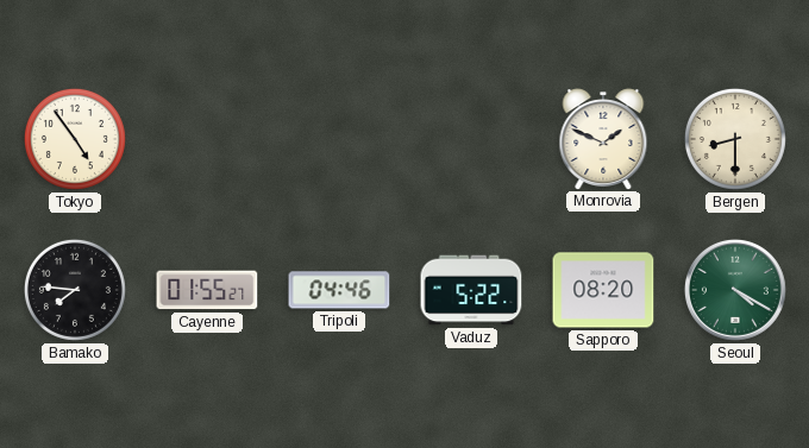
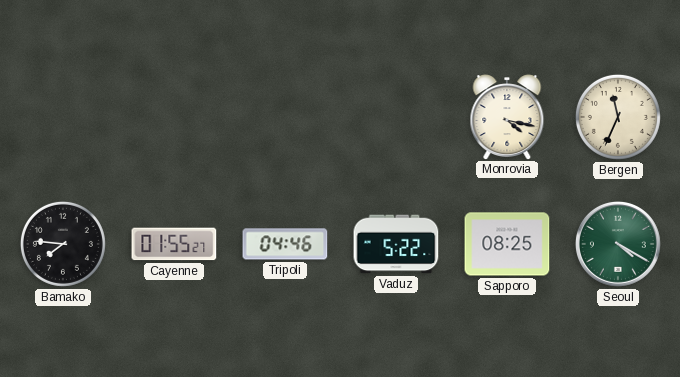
Tokyo: 4:54 -> none
Monrovia: 1:49 -> 4:17
Bergen: 8:30 -> 11:34
Sapporo: 08:20 -> 08:25
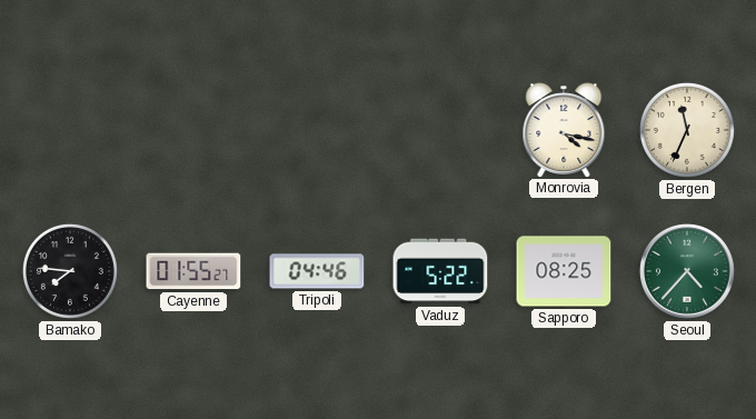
Seoul: 4:20 -> 4:37
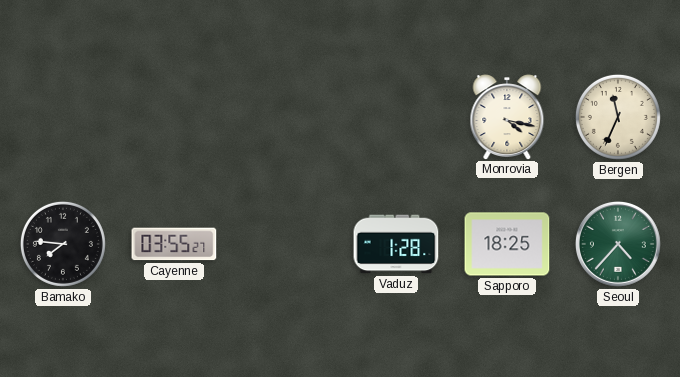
Cayenne: 01:55 -> 03:55
Tripoli: 04:46 -> none
Vaduz: 5:22 -> 1:28
Sapporo: 08:25 -> 18:25
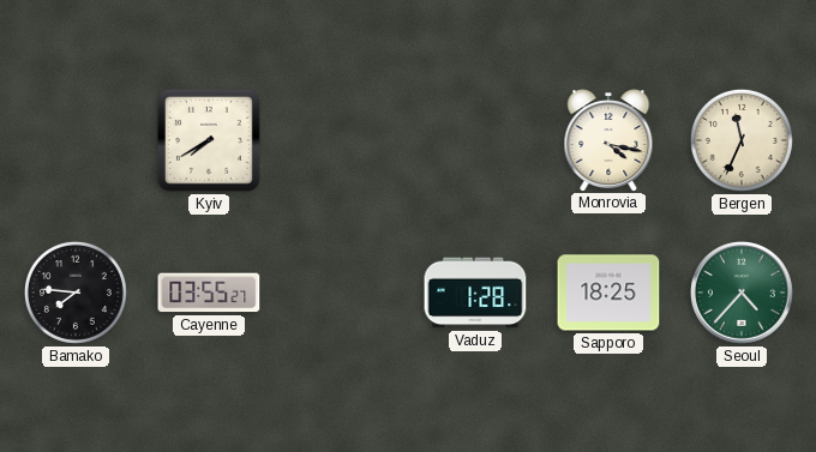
Kyiv: none -> 7:40
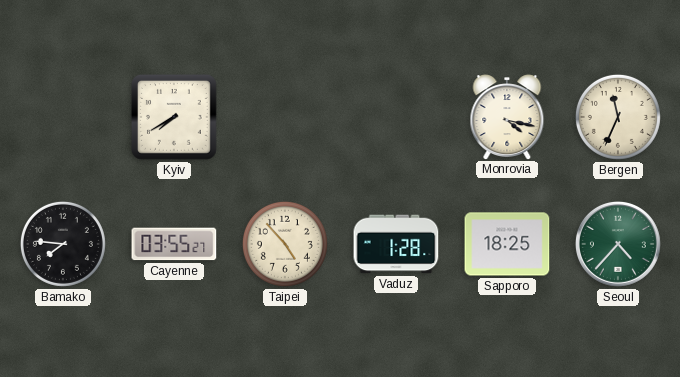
Taipei: none -> 4:53
